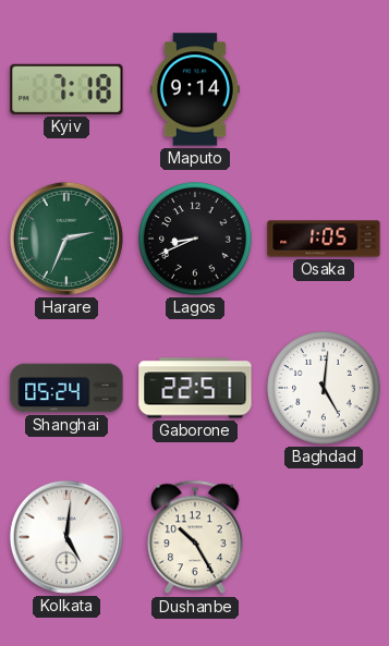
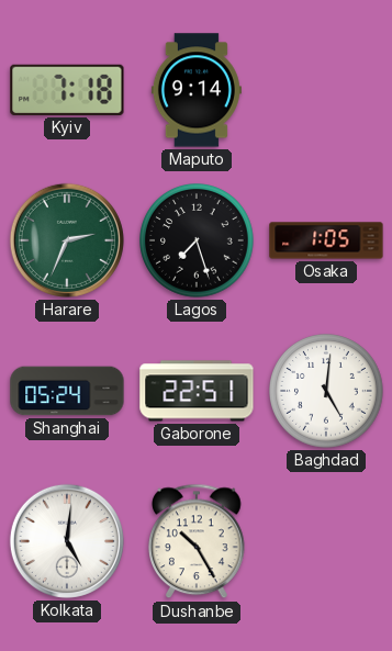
Lagos: 8:41 -> 7:27
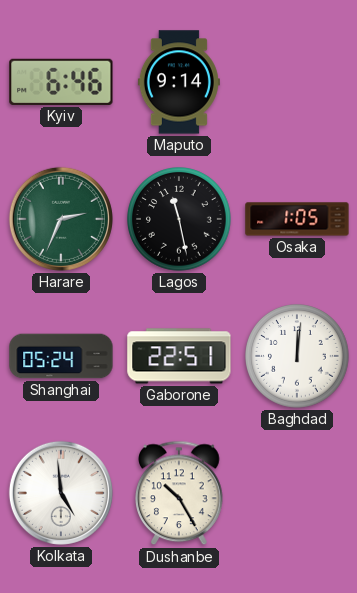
Kyiv: 7:18 -> 6:46
Lagos: 7:27 -> 11:28
Baghdad: 5:01 -> 12:01
Kolkata: 5:01 -> 4:59
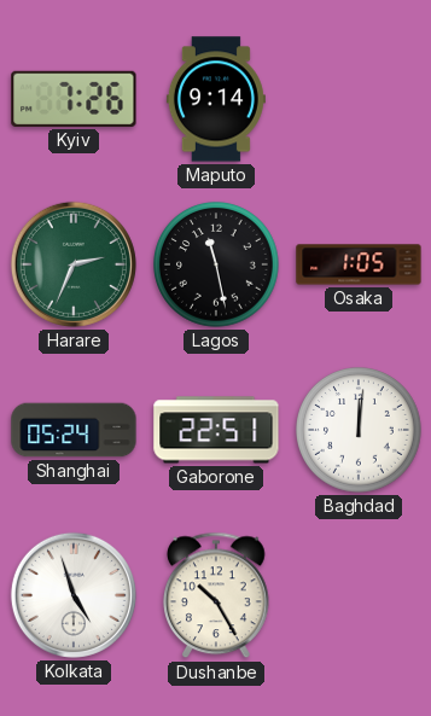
Kyiv: 6:46 -> 7:26
Kolkata: 4:59 -> 4:57
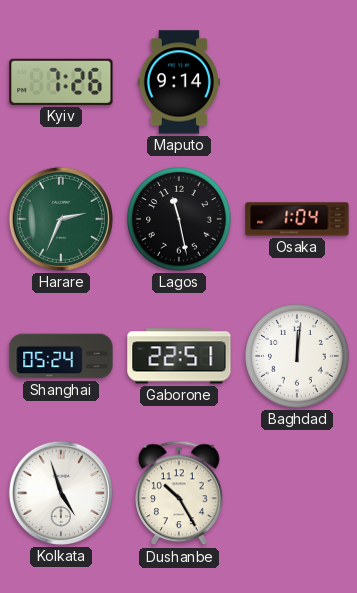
Osaka: 1:05 -> 1:04
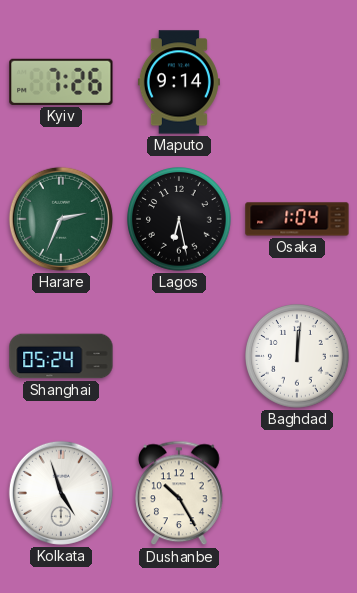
Lagos: 11:28 -> 6:28
Gaborone: 22:51 -> none
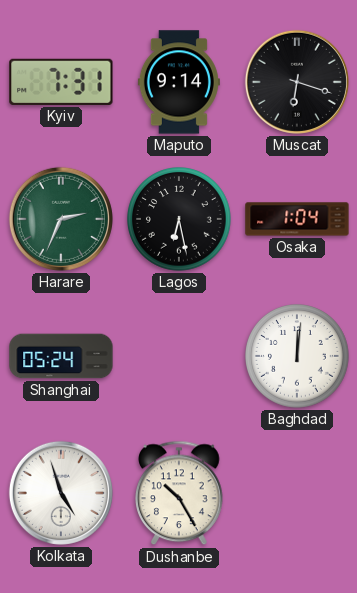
Kyiv: 7:26 -> 7:31
Muscat: none -> 6:18
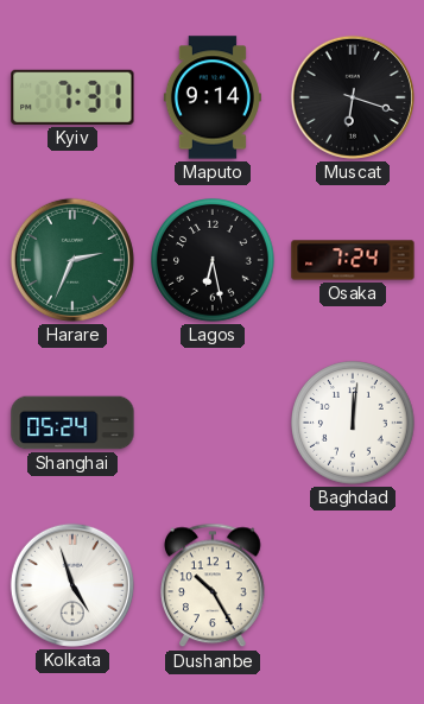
Osaka: 1:04 -> 7:24
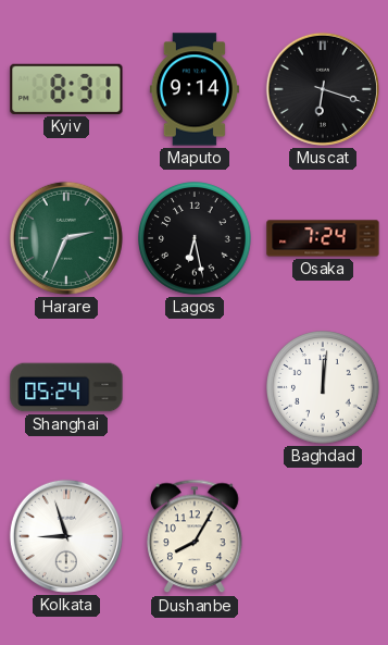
Kyiv: 7:31 -> 8:31
Kolkata: 4:57 -> 8:57
Dushanbe: 10:25 -> 8:05
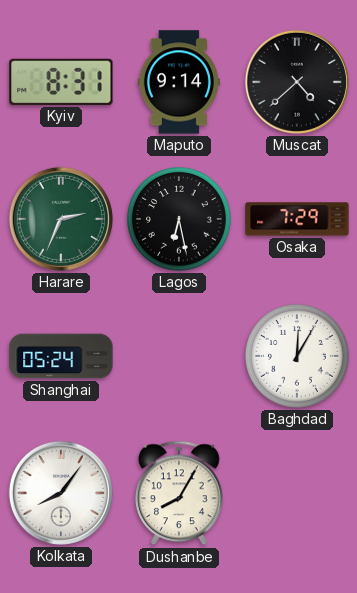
Muscat: 6:18 -> 4:38
Osaka: 7:24 -> 7:29
Baghdad: 12:01 -> 12:05
Kolkata: 8:57 -> 8:06
